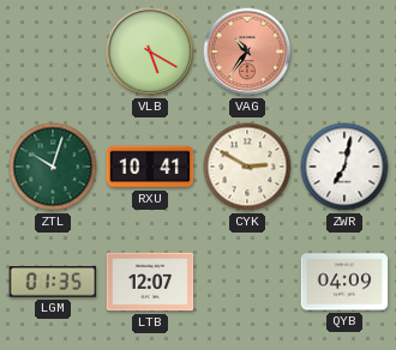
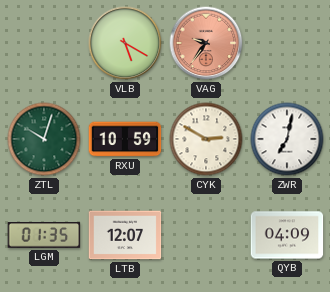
VAG: 10:36 -> 9:36
RXU: 10:41 -> 10:59
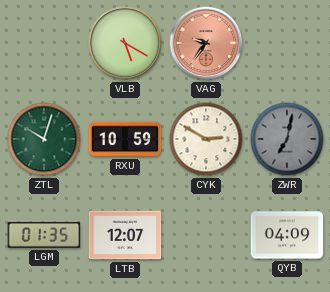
ZWR dial: white -> grey
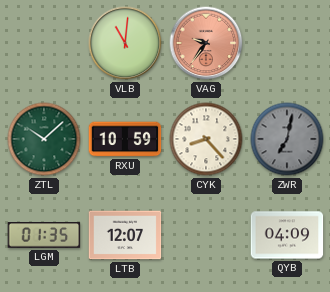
VLB: 5:20 -> 11:01
ZTL: 10:03 -> 10:08
CYK: 2:50 -> 8:23
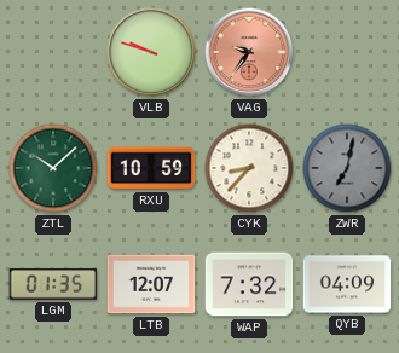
VLB: 11:01 -> 9:48
CYK: 8:23 -> 8:37
WAP: none -> 7:32
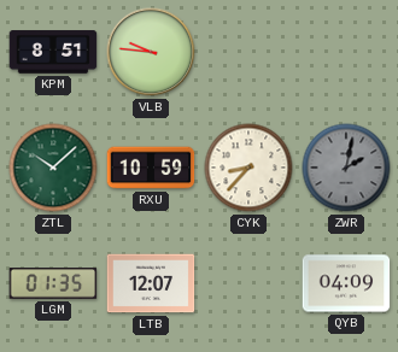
KPM: none -> 8:51
VLB: 9:48 -> 9:46
VAG: 9:36 -> none
ZWR: 7:02 -> 2:02
WAP: 7:32 -> none
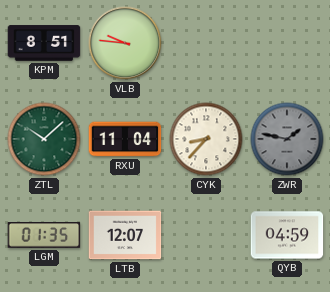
RXU: 10:59 -> 11:04
ZWR: 2:02 -> 1:47
QYB: 04:09 -> 04:59
